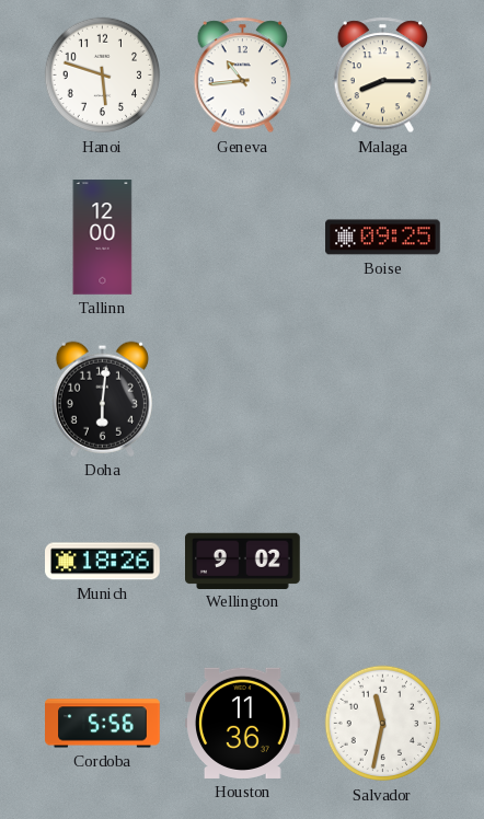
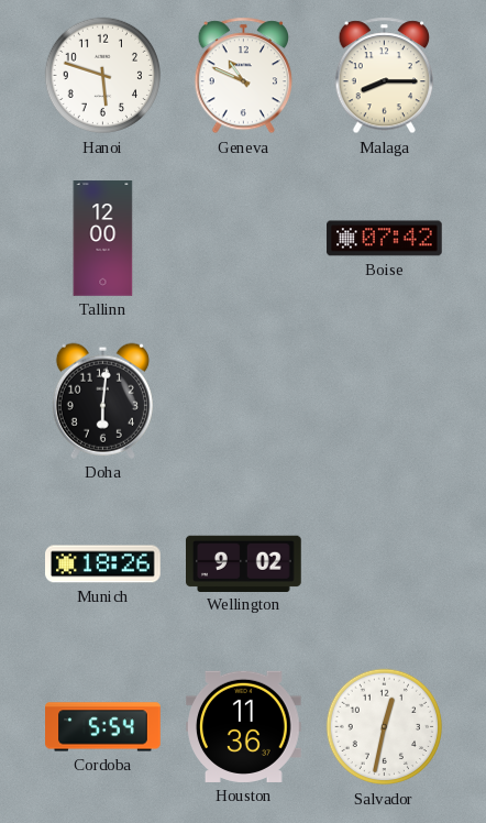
Geneva: 10:44 -> 10:49
Boise: 09:25 -> 07:42
Cordoba: 5:56 -> 5:54
Salvador: 11:32 -> 12:32
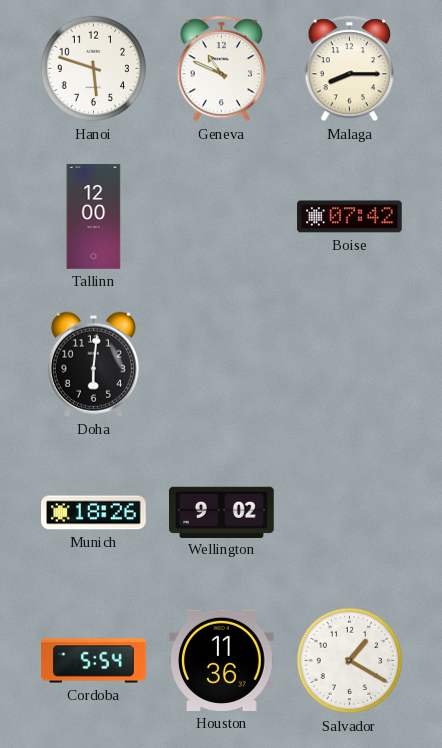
Salvador: 12:32 -> 1:20
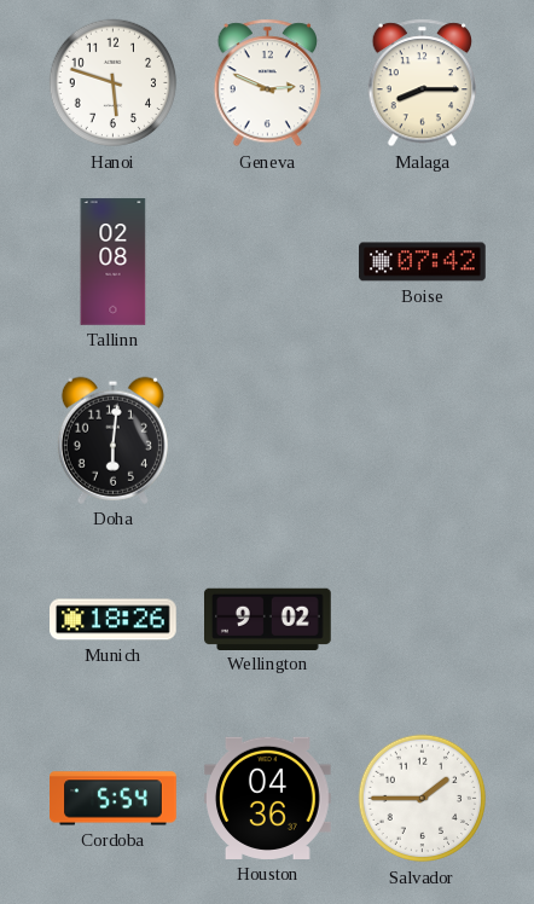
Geneva: 10:49 -> 2:49
Tallinn: 12:00 -> 02:08
Houston: 11:36 -> 04:36
Salvador: 1:20 -> 1:45
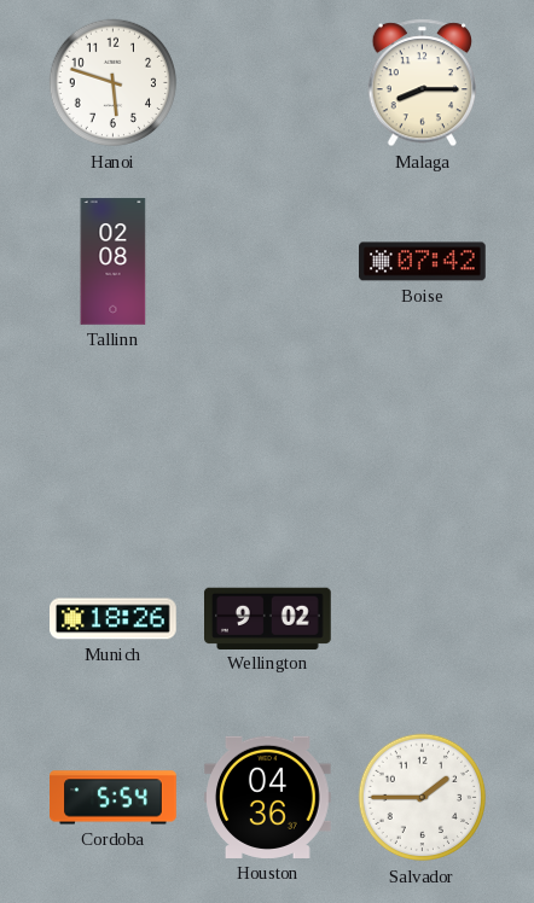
Geneva: 2:49 -> none
Doha: 6:01 -> none
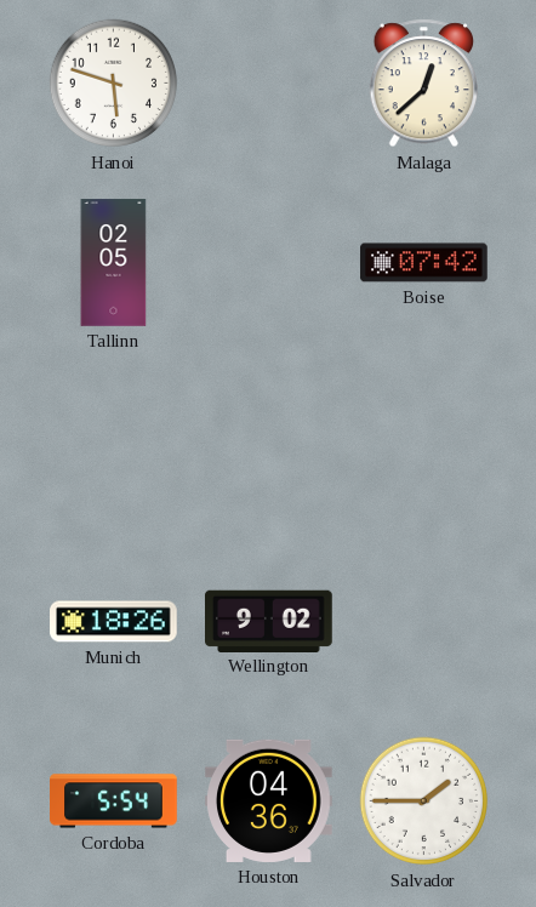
Malaga: 8:15 -> 12:38
Tallinn: 02:08 -> 02:05
